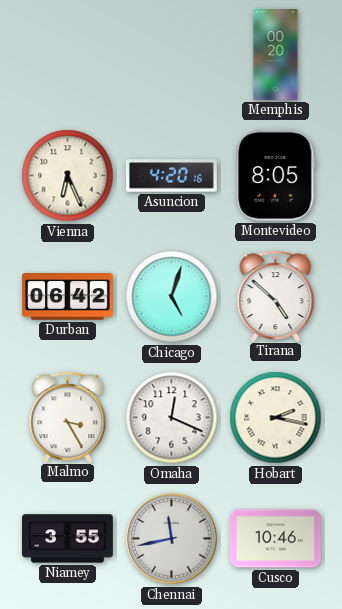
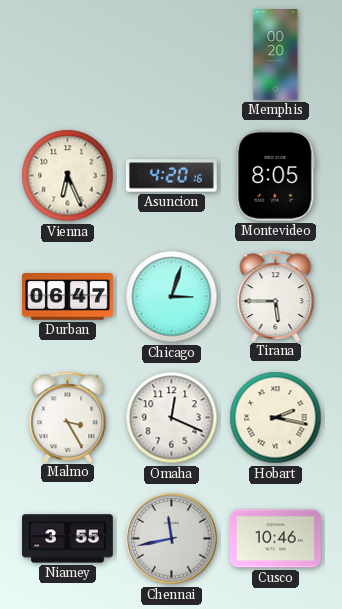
Durban: 06:42 -> 06:47
Chicago: 5:03 -> 3:03
Tirana: 4:52 -> 5:45
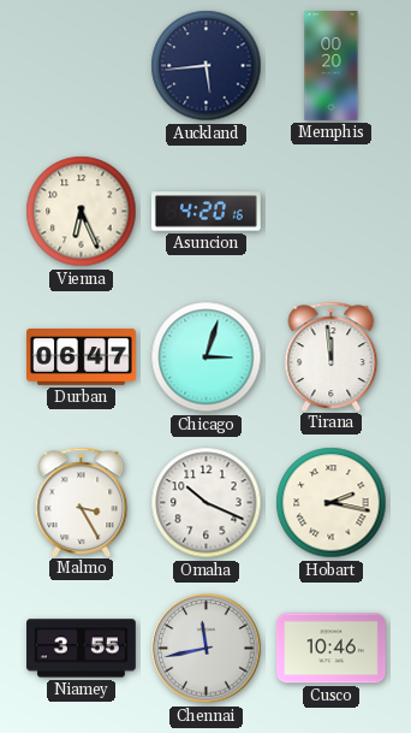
Auckland: none -> 5:44
Montevideo: 8:05 -> none
Tirana: 5:45 -> 11:59
Omaha: 12:19 -> 10:19
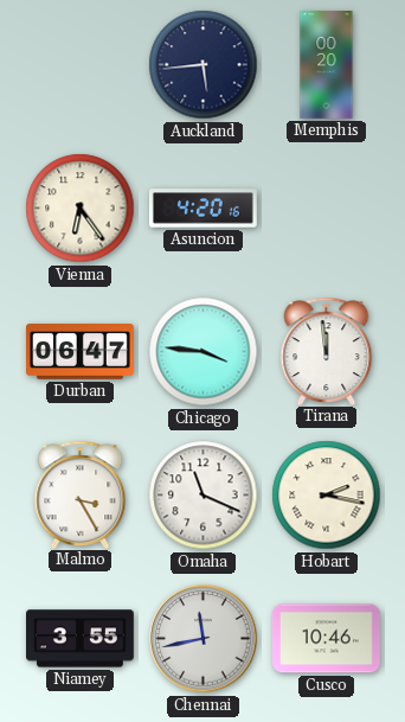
Vienna: 6:26 -> 6:24
Chicago: 3:03 -> 3:46
Omaha: 10:19 -> 11:19
